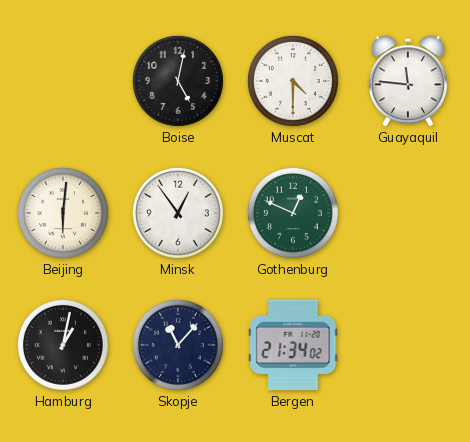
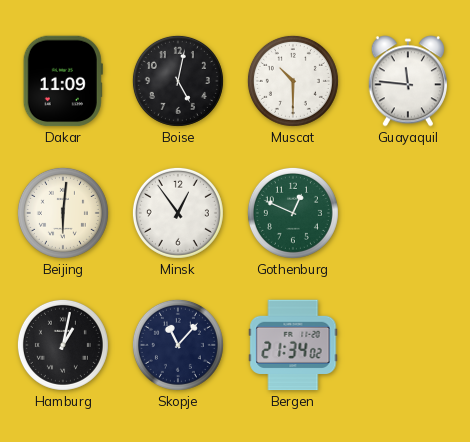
Dakar: none -> 11:09
Muscat: 4:30 -> 10:30
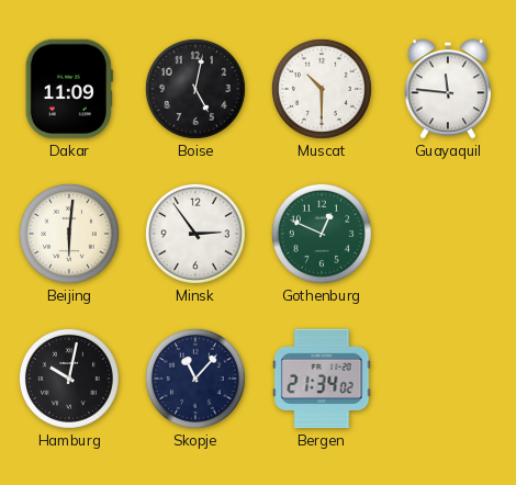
Minsk: 12:54 -> 2:54
Hamburg: 1:02 -> 10:02
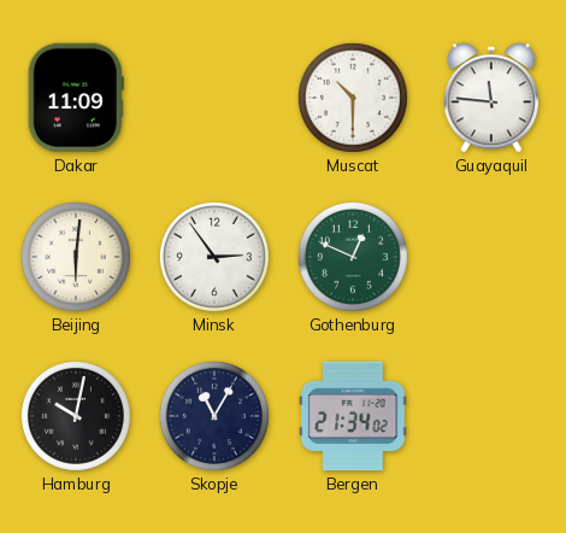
Boise: 5:02 -> none
Skopje: 11:07 -> 11:05
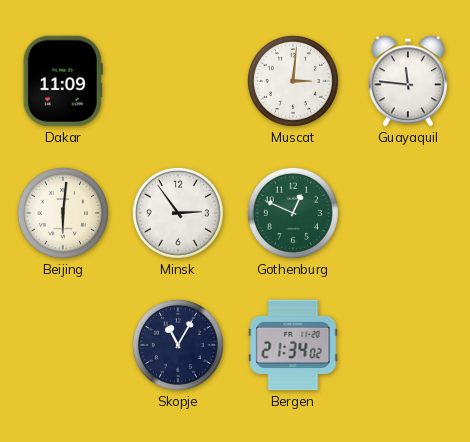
Muscat: 10:30 -> 3:01
Hamburg: 10:02 -> none
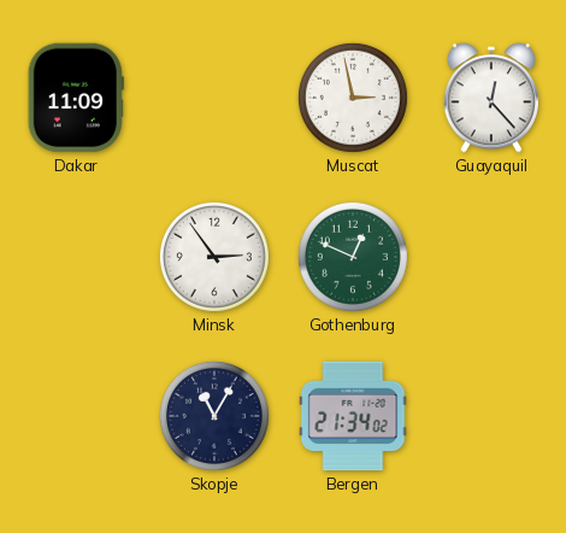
Muscat: 3:01 -> 2:58
Guayaquil: 11:46 -> 12:23
Beijing: 6:01 -> none
